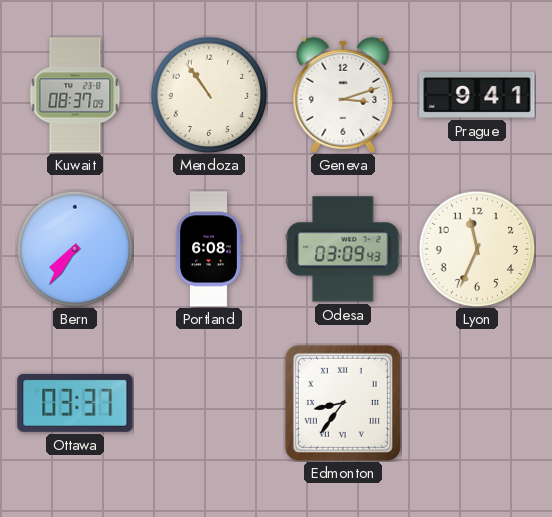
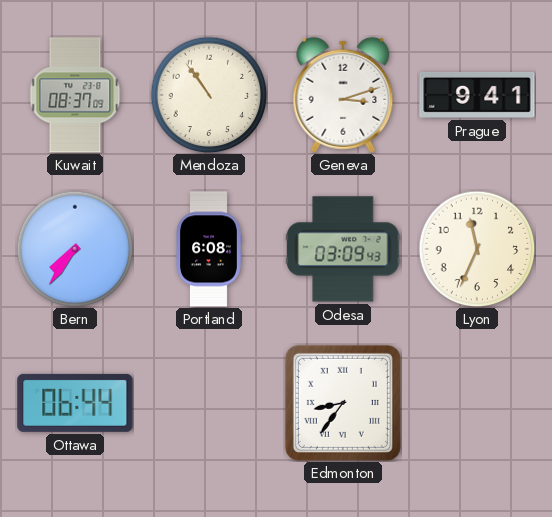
Ottawa: 03:37 -> 06:44
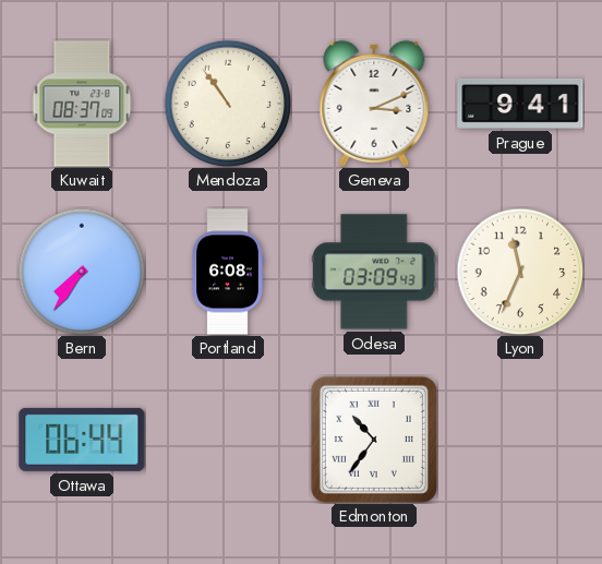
Geneva: 3:12 -> 3:11
Edmonton: 8:36 -> 10:36
